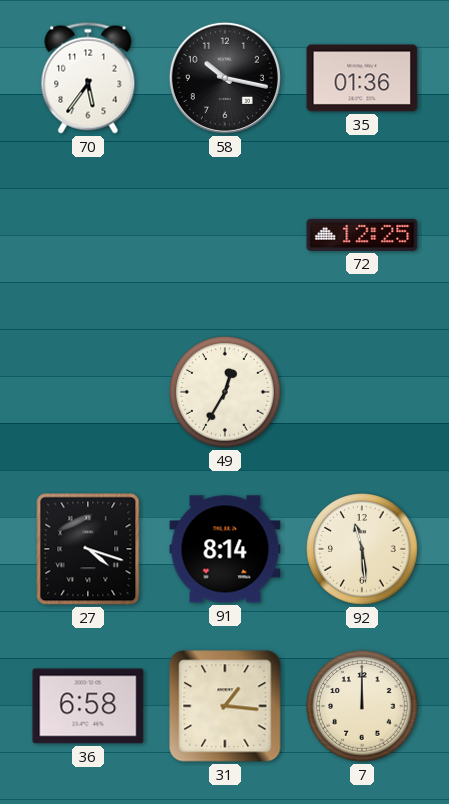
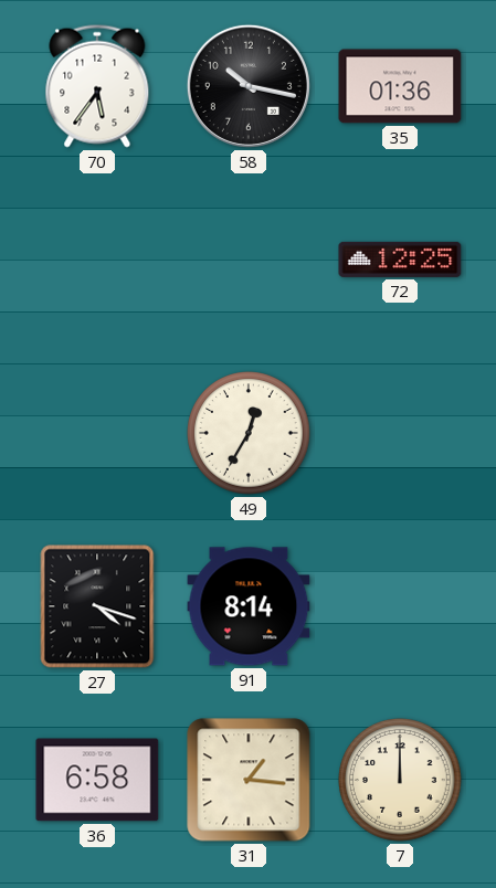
92: 11:29 -> none
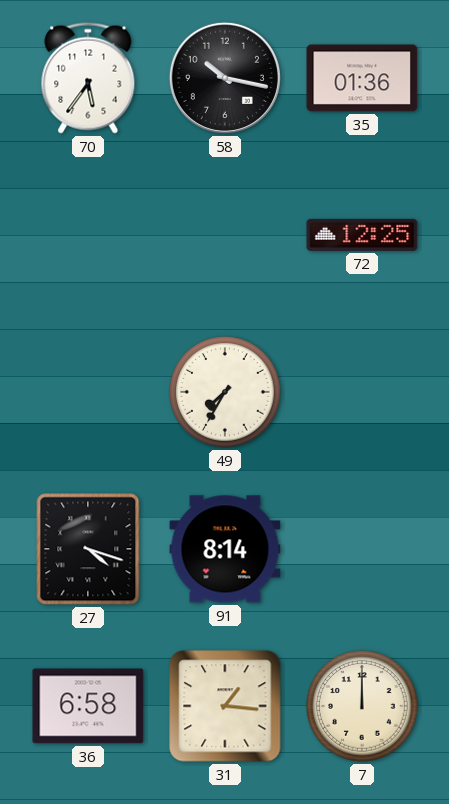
49: 12:35 -> 7:35
